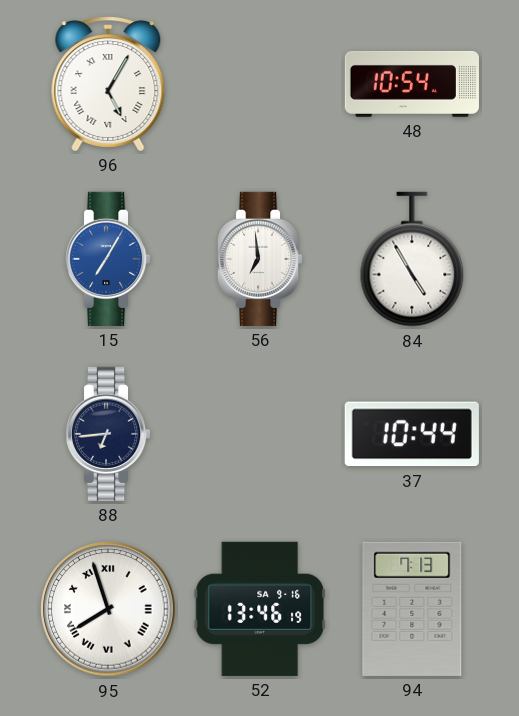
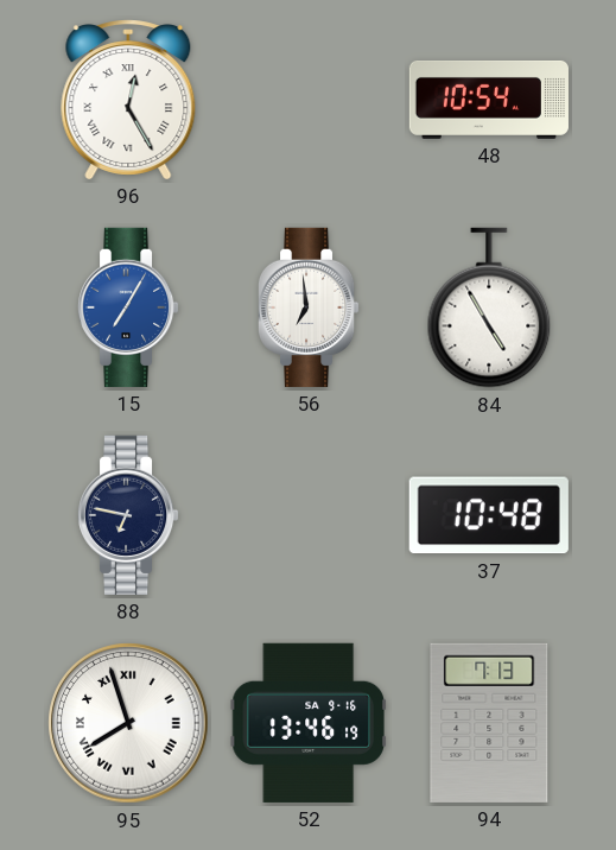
96: 5:05 -> 12:25
88: 6:44 -> 6:47
37: 10:44 -> 10:48
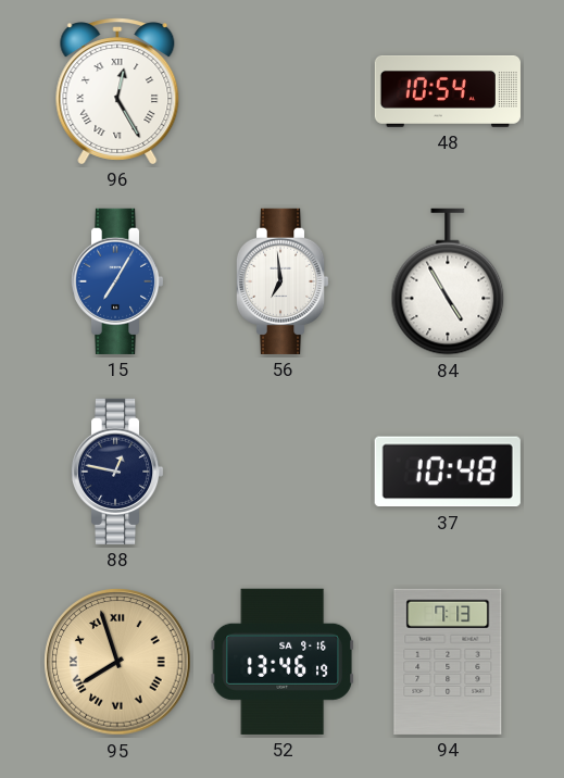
88: 6:47 -> 12:47
95 dial: white -> champagne
